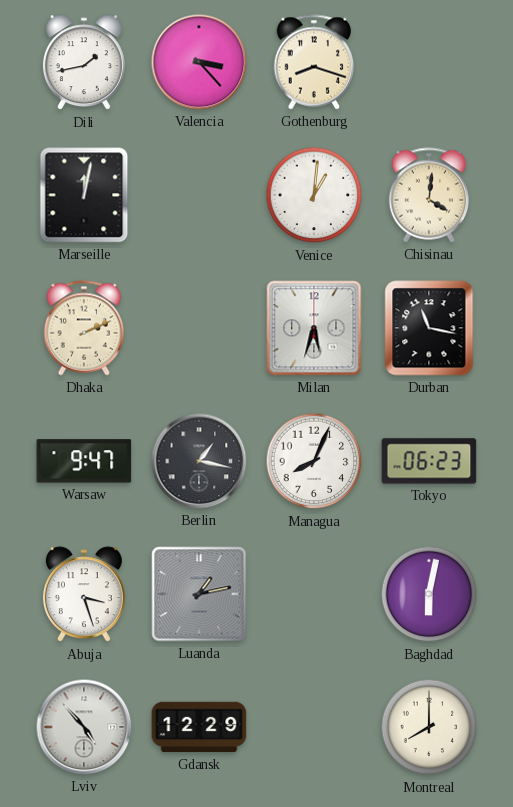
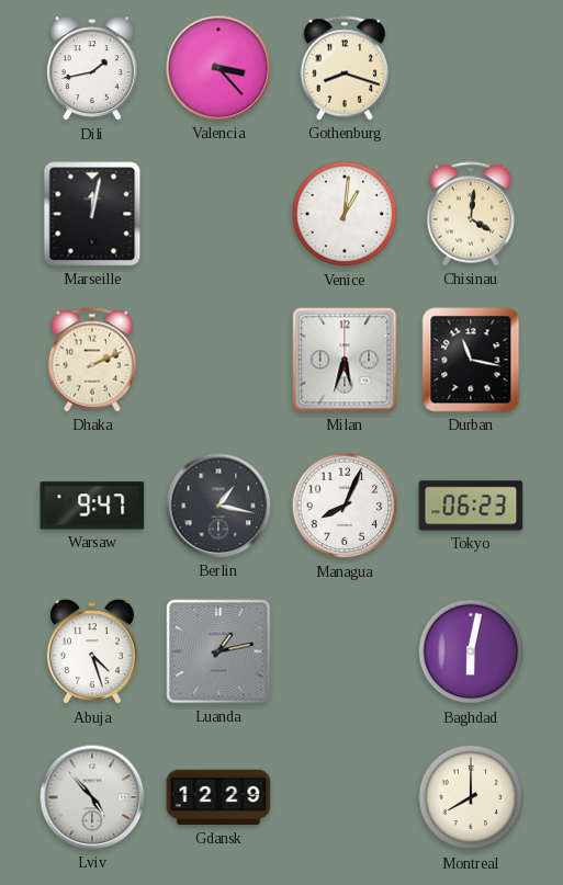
Abuja: 3:27 -> 4:27
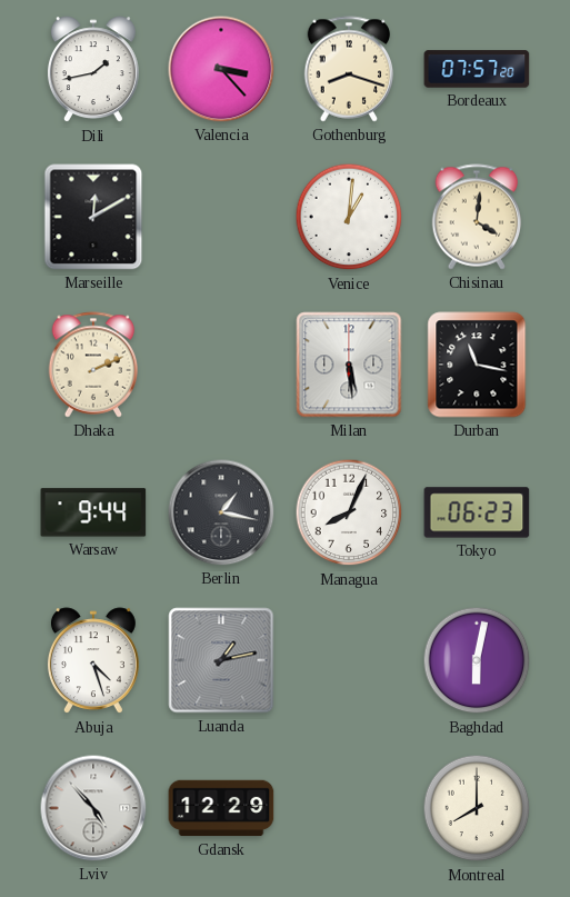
Bordeaux: none -> 07:57
Marseille: 12:02 -> 12:10
Milan: 5:33 -> 5:29
Warsaw: 9:47 -> 9:44
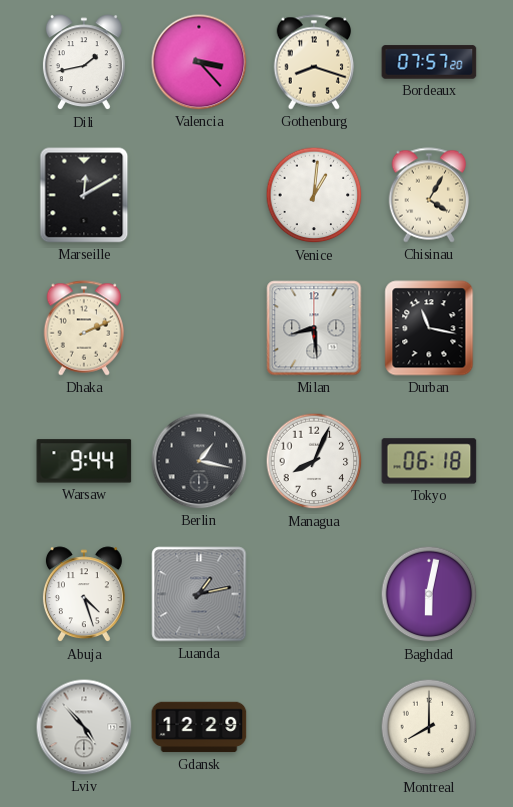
Chisinau: 4:01 -> 4:05
Milan: 5:29 -> 8:29
Tokyo: 06:23 -> 06:18
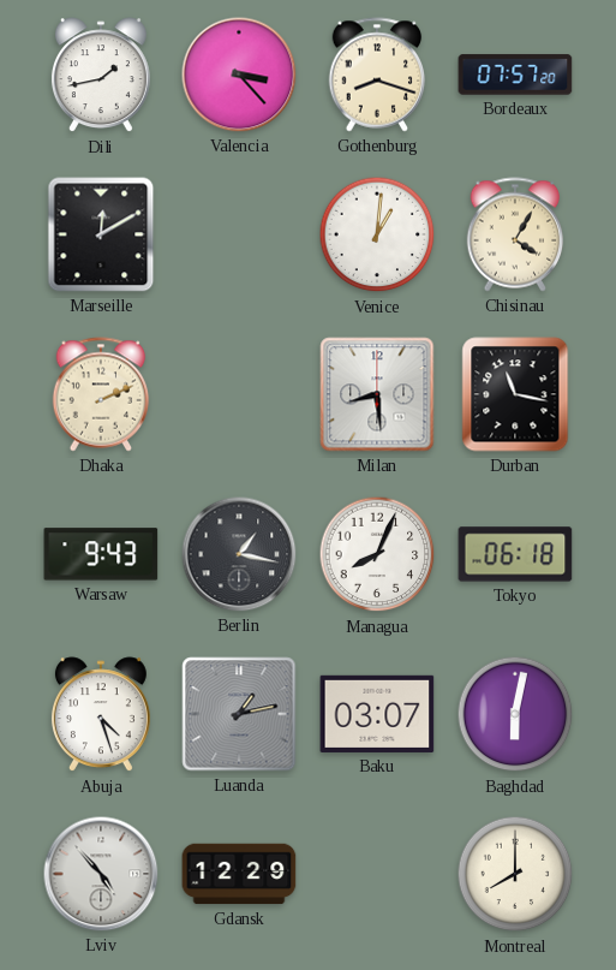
Warsaw: 9:44 -> 9:43
Baku: none -> 03:07
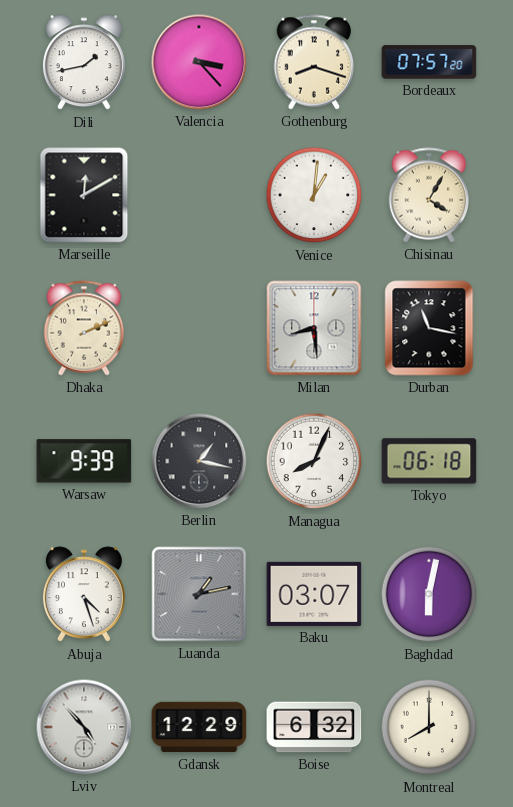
Warsaw: 9:43 -> 9:39
Boise: none -> 6:32
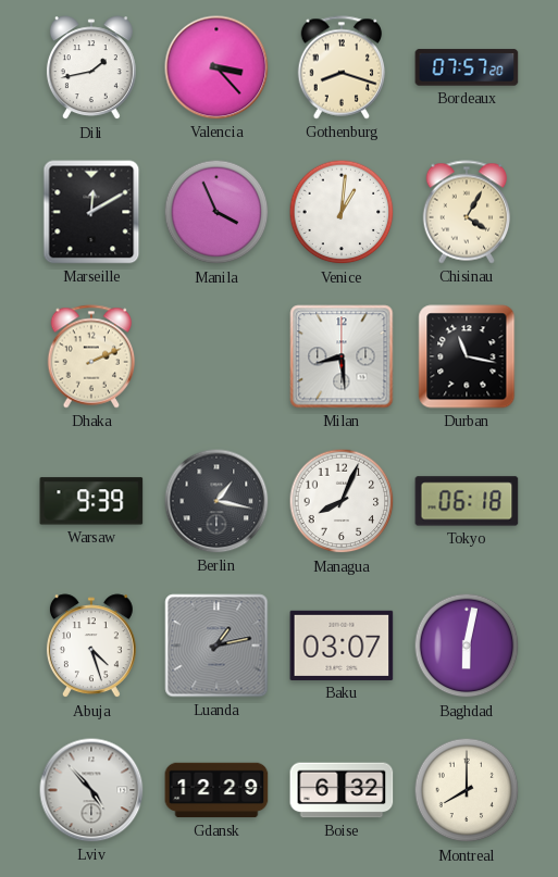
Manila: none -> 3:56
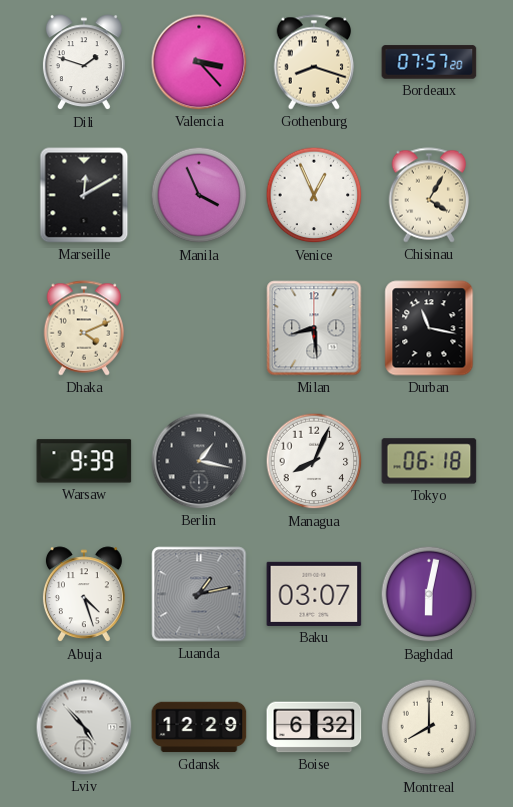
Dili: 1:43 -> 1:48
Venice: 1:01 -> 12:56
Dhaka: 2:11 -> 4:11
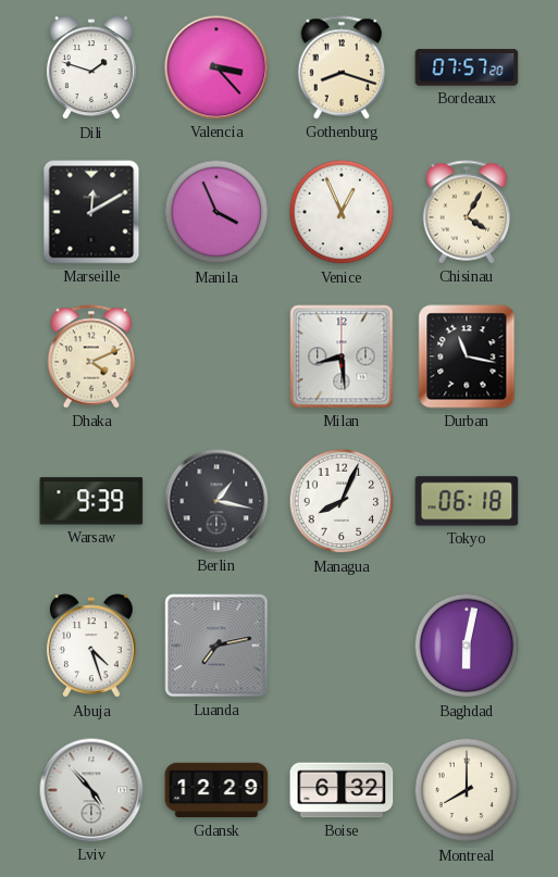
Luanda: 1:13 -> 7:13
Baku: 03:07 -> none
